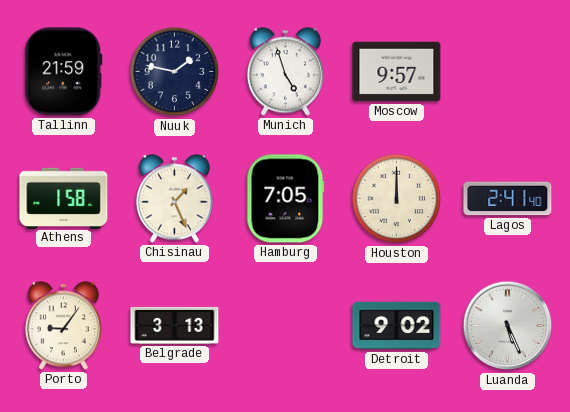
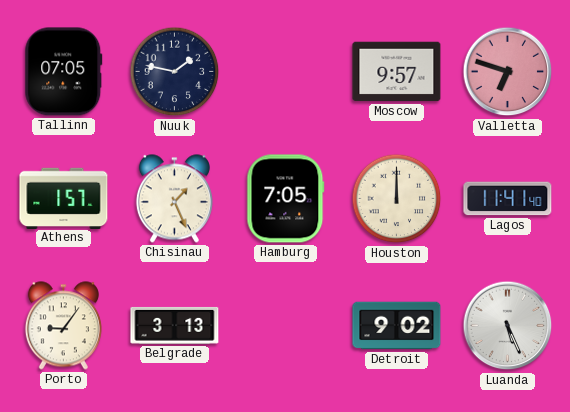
Tallinn: 21:59 -> 07:05
Munich: 4:57 -> none
Valletta: none -> 6:48
Athens: 1:58 -> 1:57
Lagos: 2:41 -> 11:41
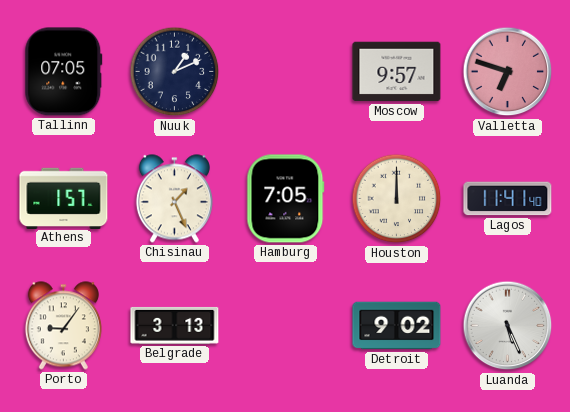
Nuuk: 1:47 -> 1:11
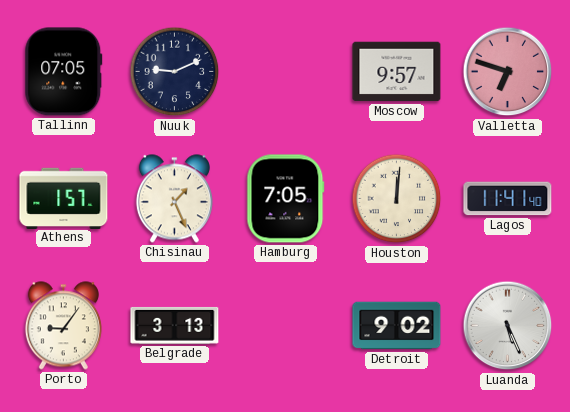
Nuuk: 1:11 -> 9:11
Houston: 12:00 -> 12:01
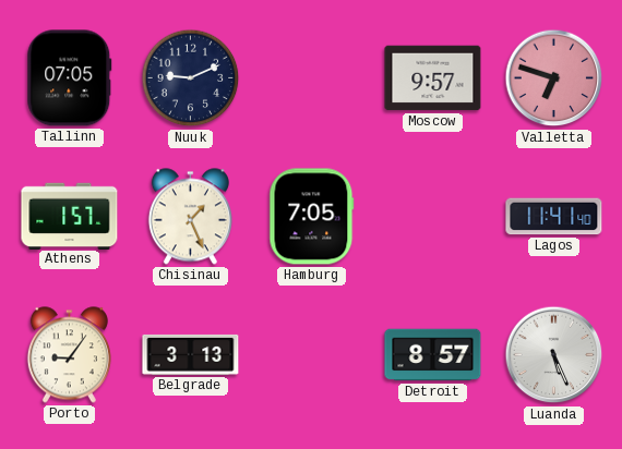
Houston: 12:01 -> none
Detroit: 9:02 -> 8:57
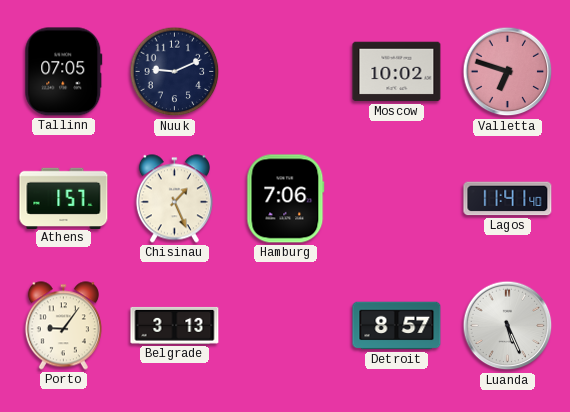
Moscow: 9:57 -> 10:02
Hamburg: 7:05 -> 7:06
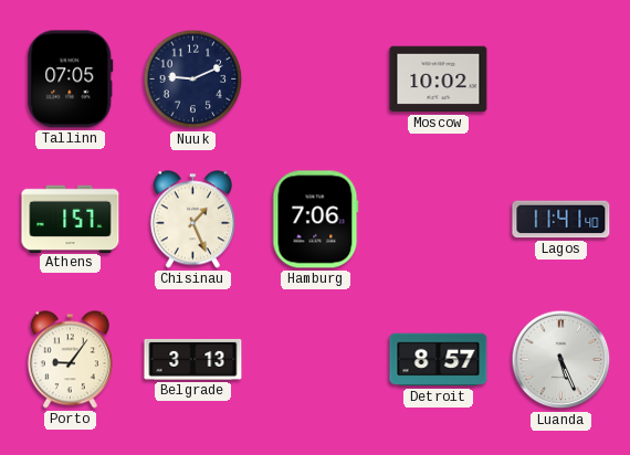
Valletta: 6:48 -> none
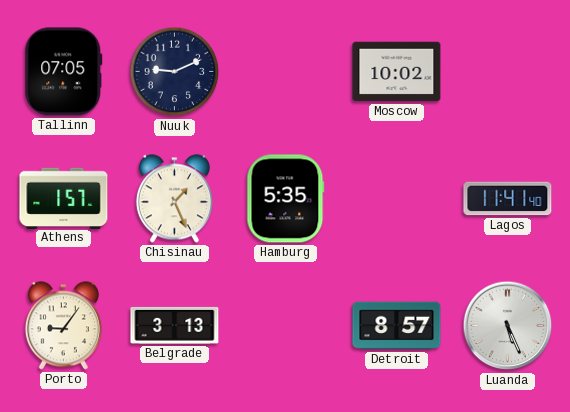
Hamburg: 7:06 -> 5:35
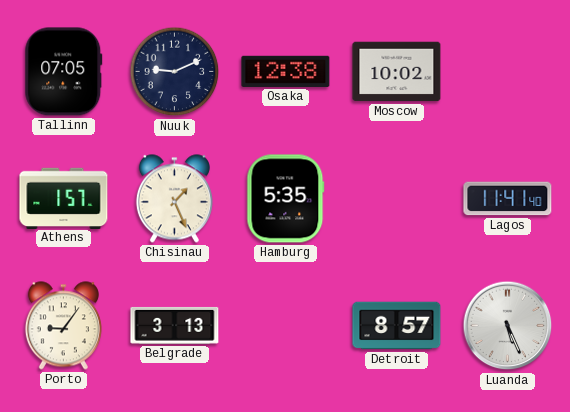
Osaka: none -> 12:38
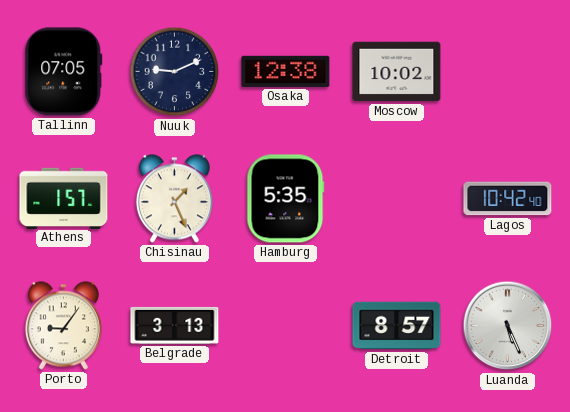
Lagos: 11:41 -> 10:42
